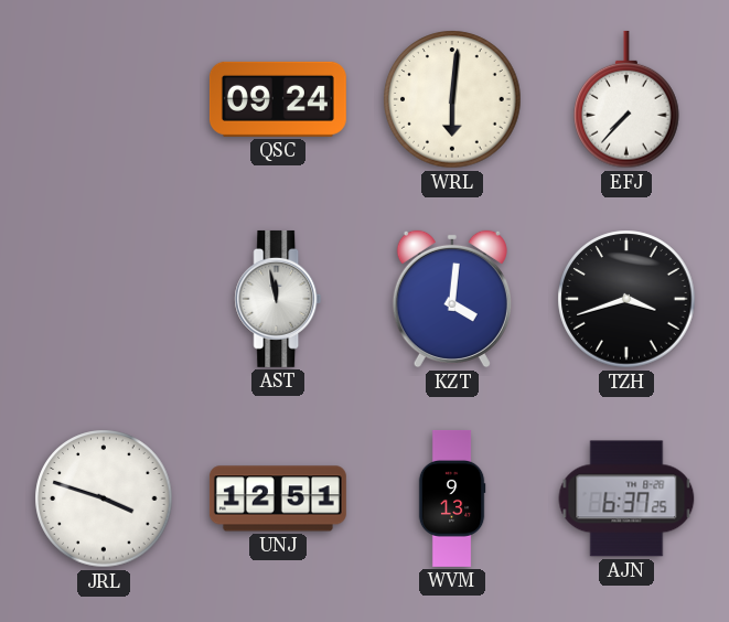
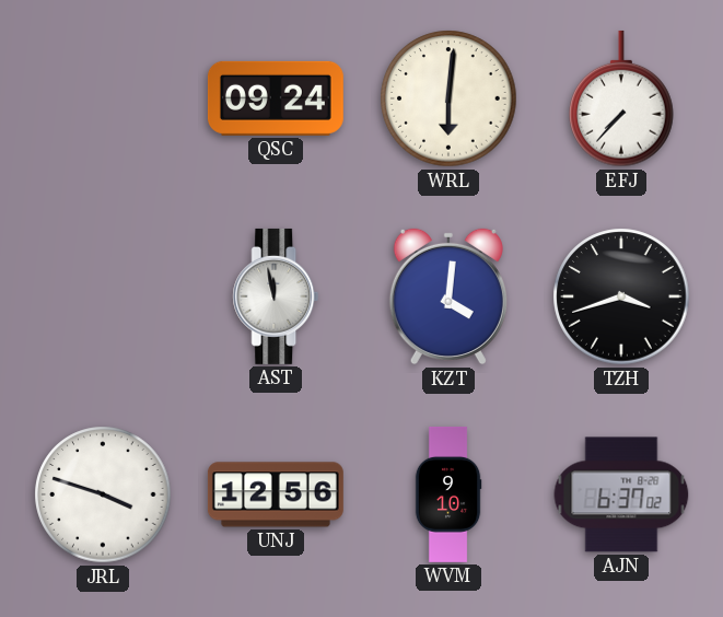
UNJ: 12:51 -> 12:56
WVM: 9:13 -> 9:10
AJN: 6:37:25 -> 6:37:02
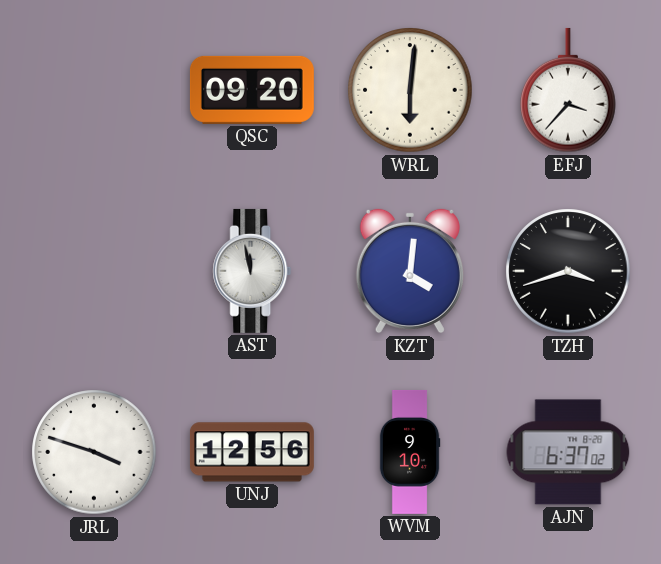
QSC: 09:24 -> 09:20
EFJ: 7:37 -> 3:37
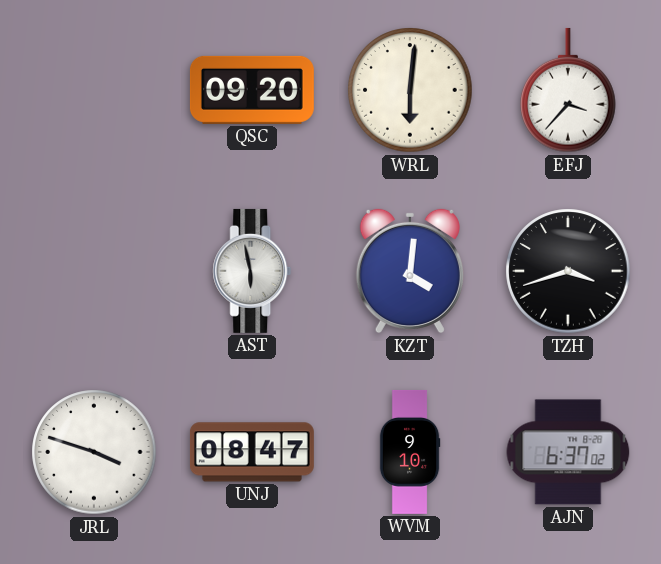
AST: 11:58 -> 5:58
UNJ: 12:56 -> 08:47
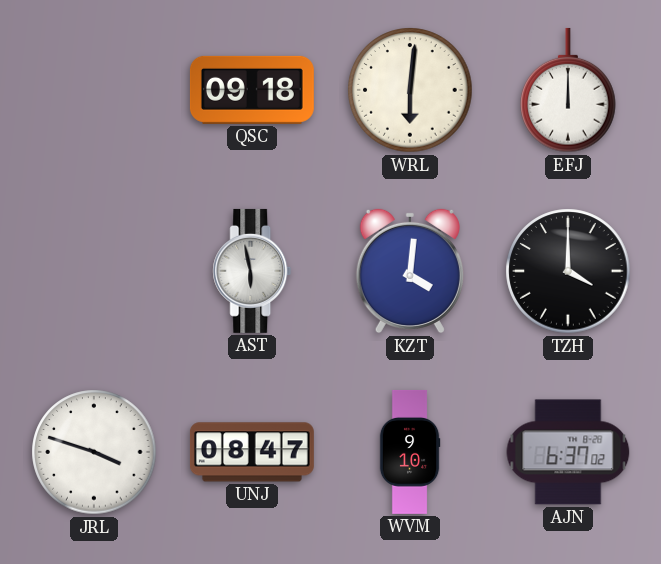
QSC: 09:20 -> 09:18
EFJ: 3:37 -> 12:00
TZH: 3:42 -> 4:00
